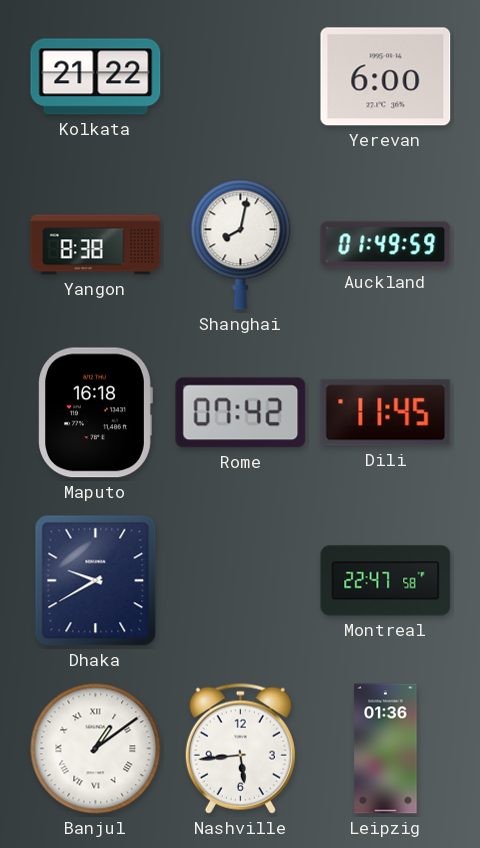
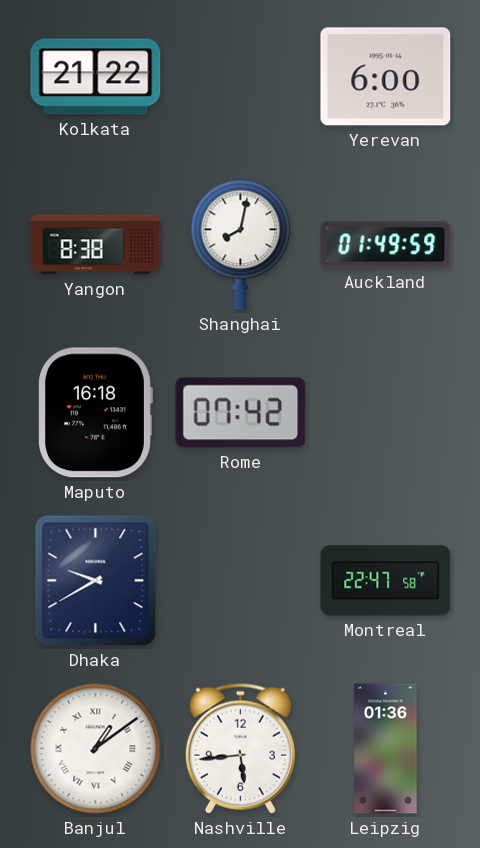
Dili: 11:45 -> none
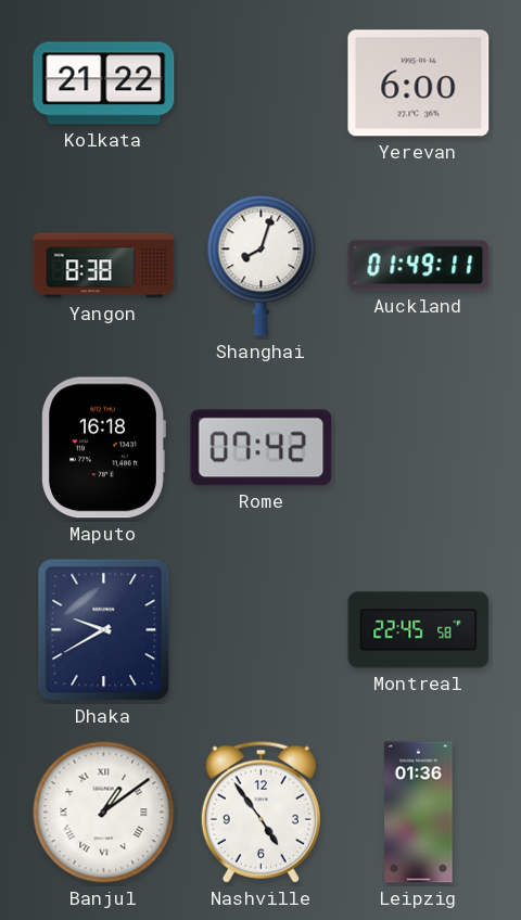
Shanghai: 8:02 -> 8:03
Auckland: 01:49:59 -> 01:49:11
Montreal: 22:47 -> 22:45
Nashville: 5:44 -> 4:54
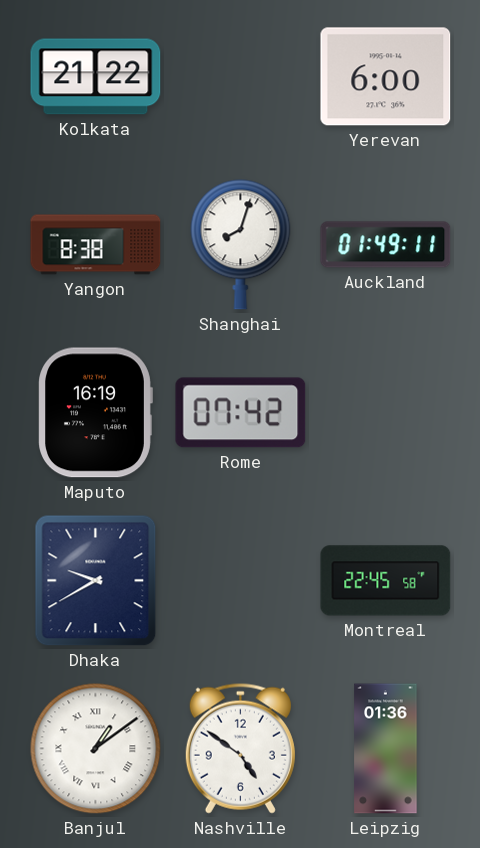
Maputo: 16:18 -> 16:19
Nashville: 4:54 -> 4:51
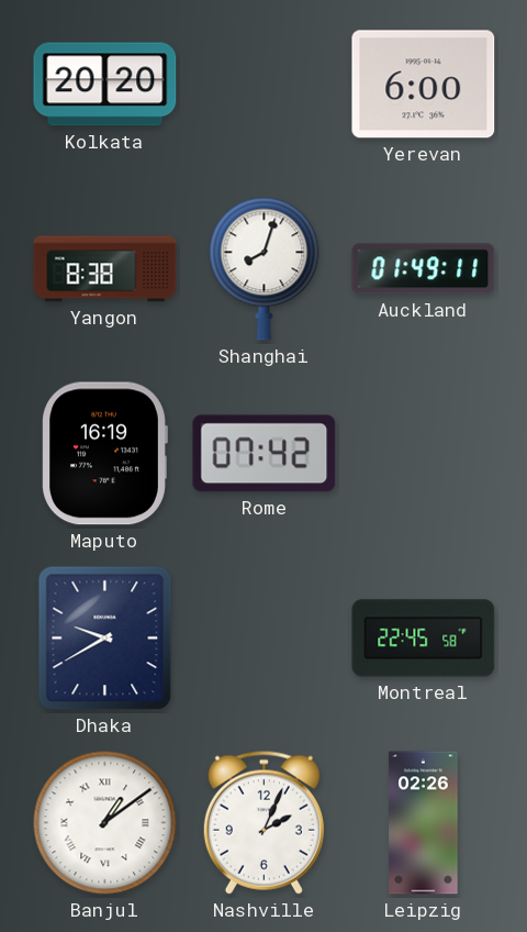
Kolkata: 21:22 -> 20:20
Nashville: 4:51 -> 2:04
Leipzig: 01:36 -> 02:26
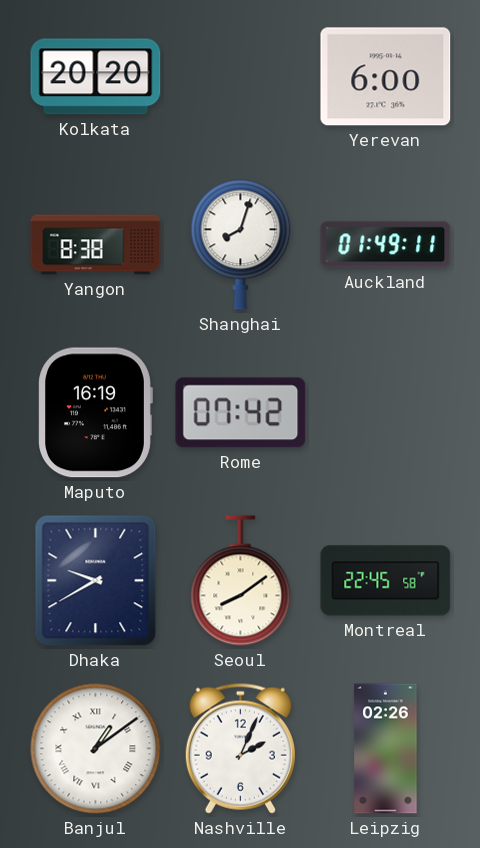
Seoul: none -> 8:09
